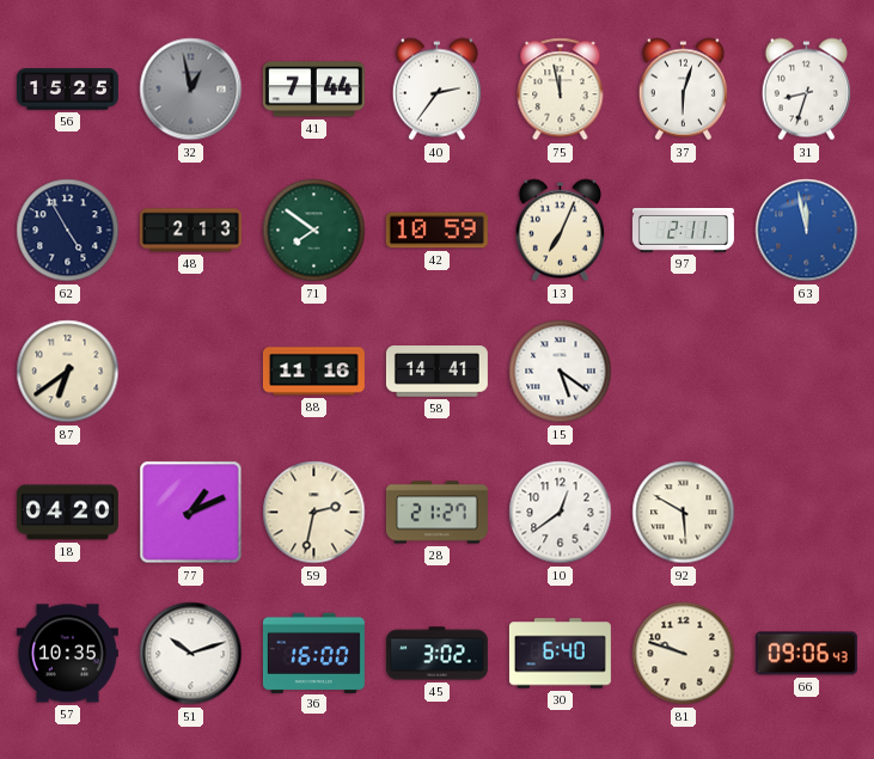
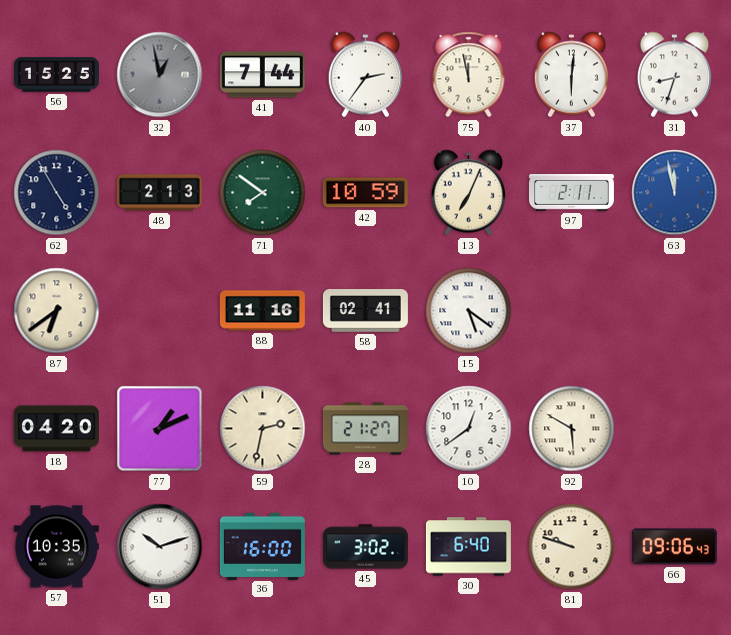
37: 6:03 -> 6:01
58: 14:41 -> 02:41
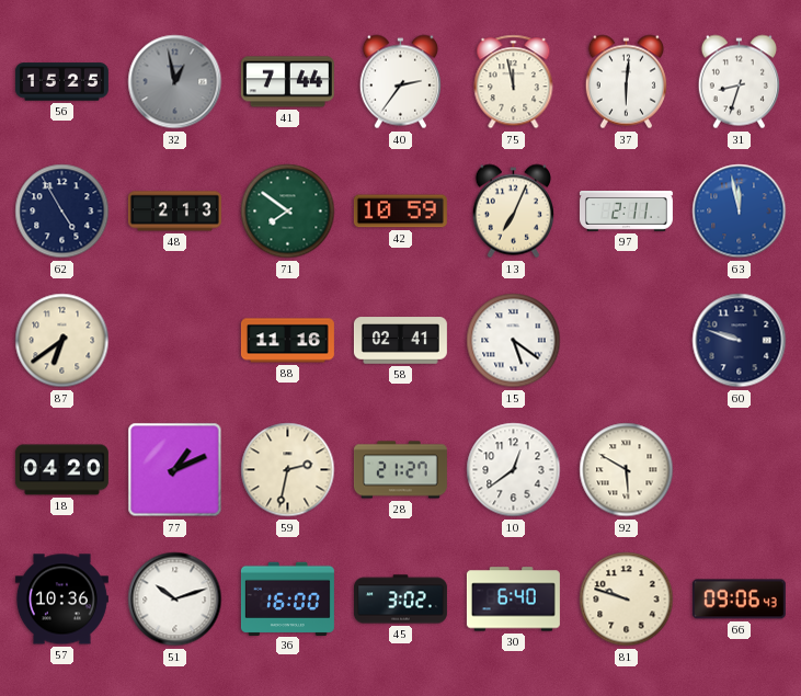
60: none -> 9:48
57: 10:35 -> 10:36
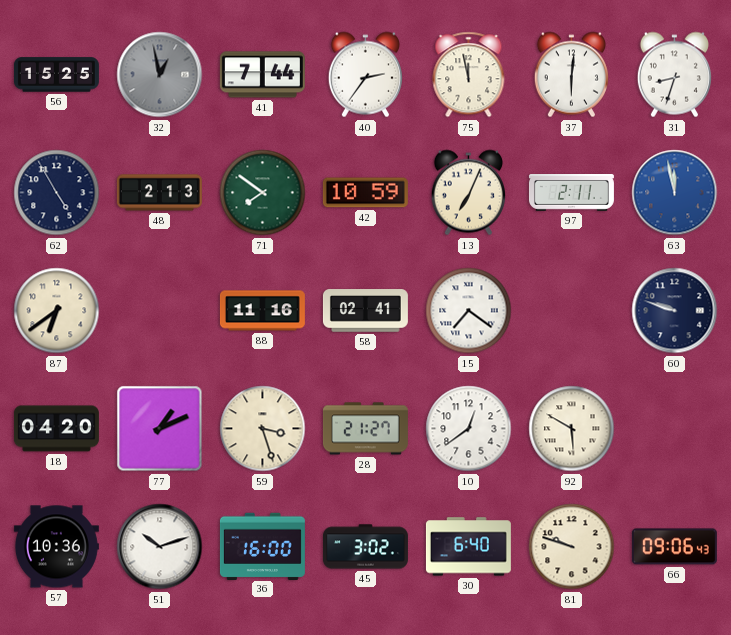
15: 5:21 -> 7:21
59: 2:32 -> 3:27
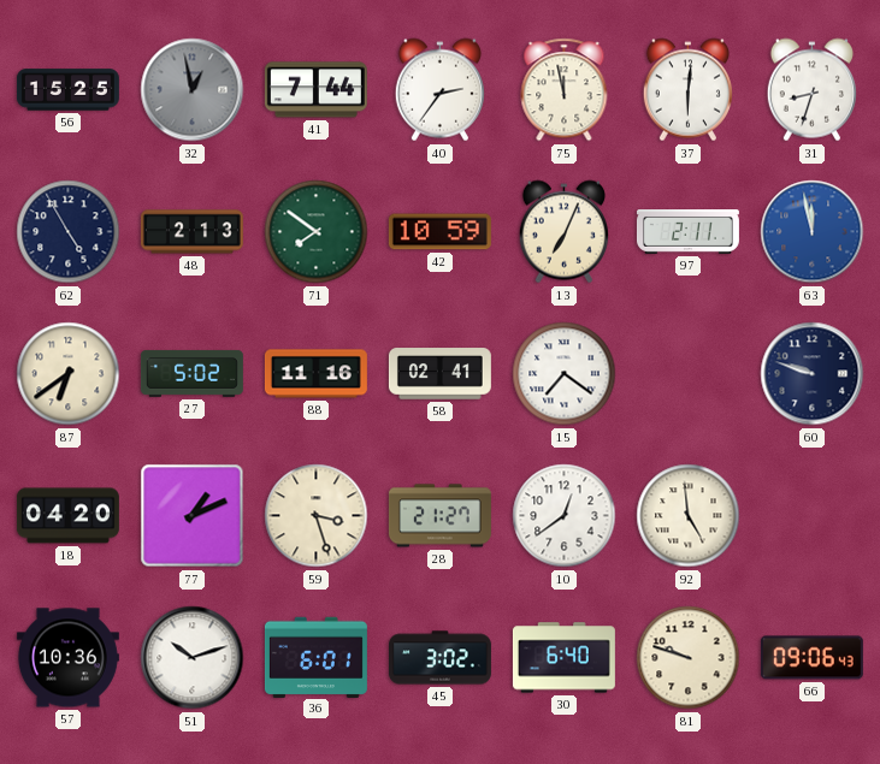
27: none -> 5:02
92: 5:50 -> 4:59
36: 16:00 -> 6:01
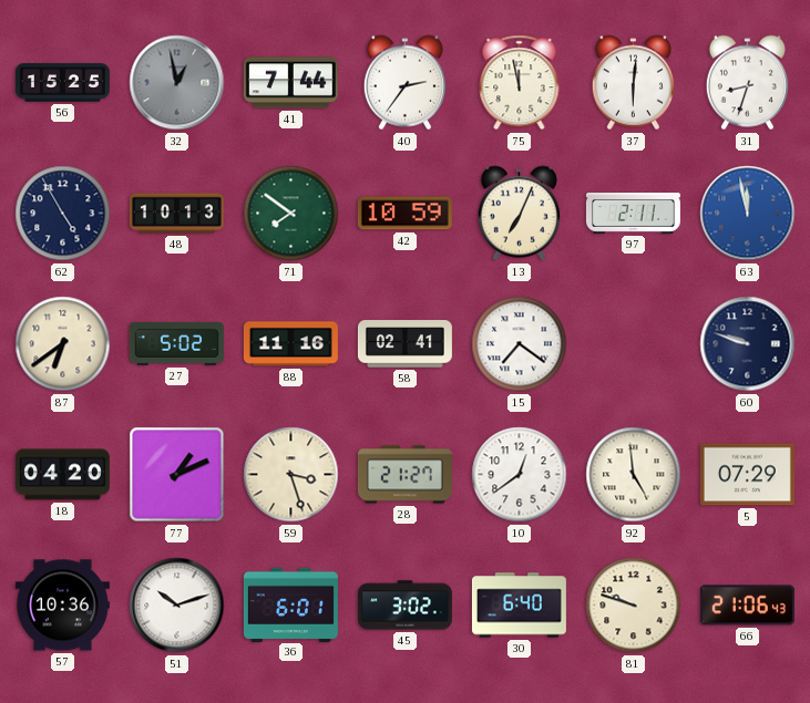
48: 2:13 -> 10:13
5: none -> 07:29
66: 09:06 -> 21:06
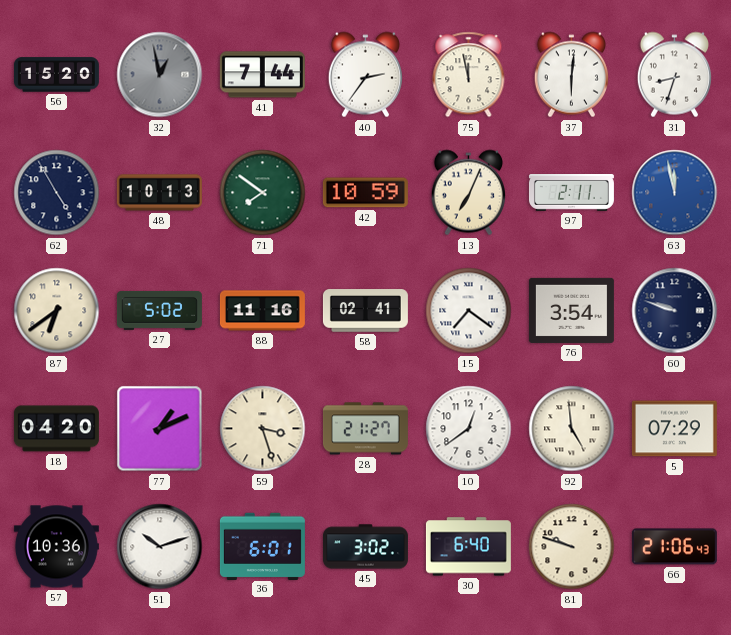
56: 15:25 -> 15:20
76: none -> 3:54
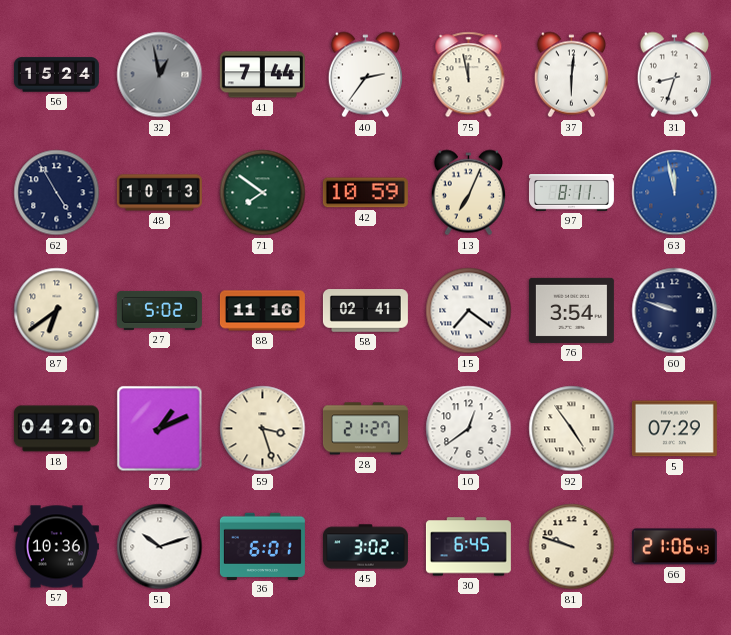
56: 15:20 -> 15:24
97: 2:11 -> 8:11
92: 4:59 -> 4:54
30: 6:40 -> 6:45
